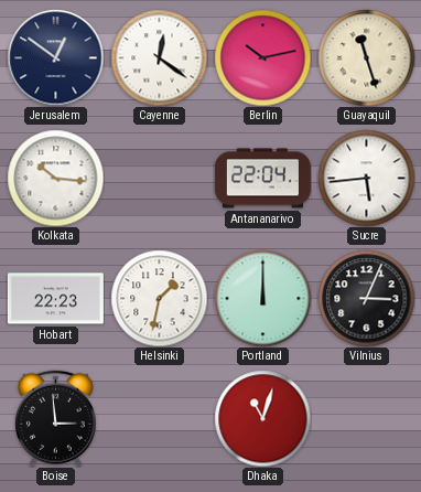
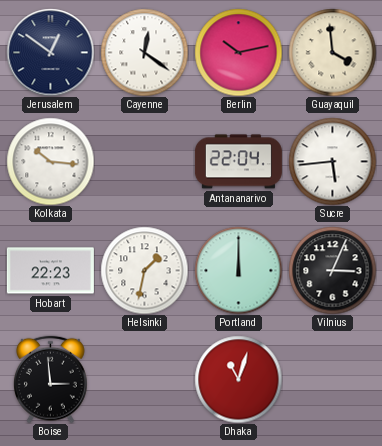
Guayaquil: 11:27 -> 3:59
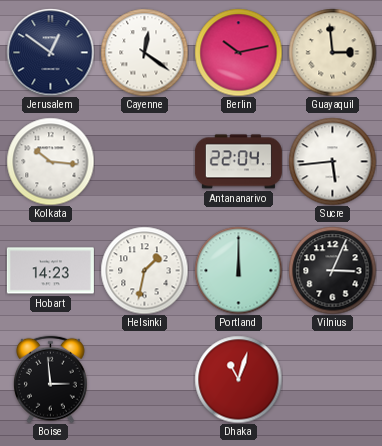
Guayaquil: 3:59 -> 2:59
Hobart: 22:23 -> 14:23
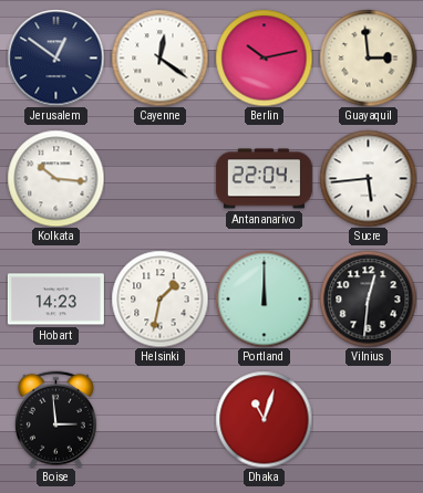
Vilnius: 3:04 -> 12:31
